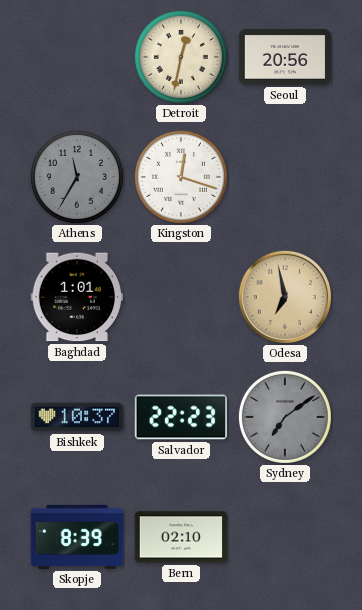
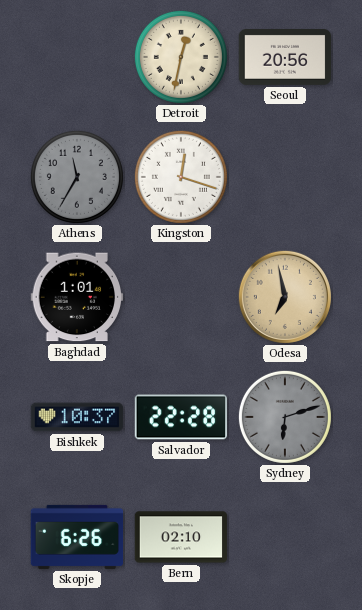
Salvador: 22:23 -> 22:28
Sydney: 7:09 -> 6:12
Skopje: 8:39 -> 6:26
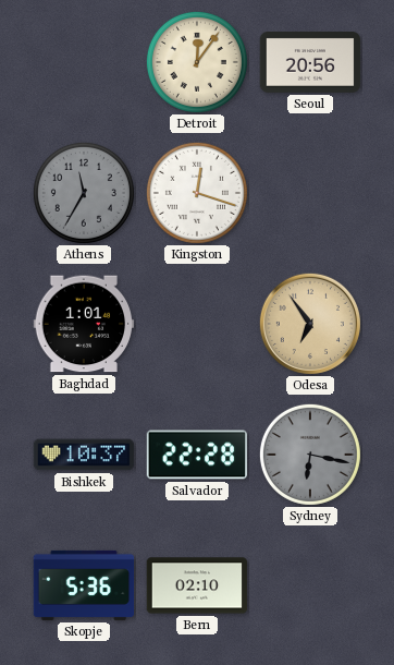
Detroit: 12:32 -> 12:06
Odesa: 6:58 -> 6:54
Sydney: 6:12 -> 6:17
Skopje: 6:26 -> 5:36
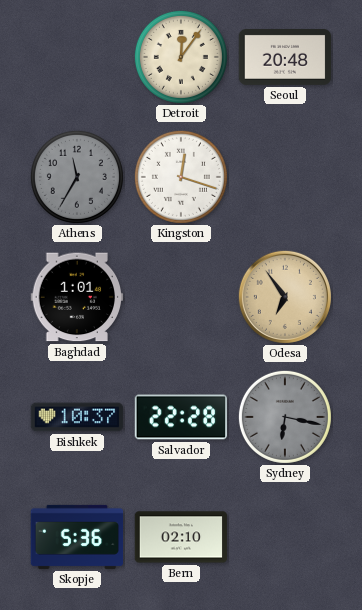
Seoul: 20:56 -> 20:48
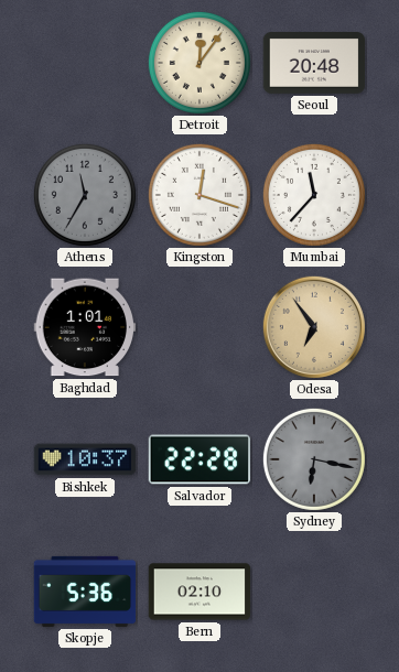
Mumbai: none -> 11:37
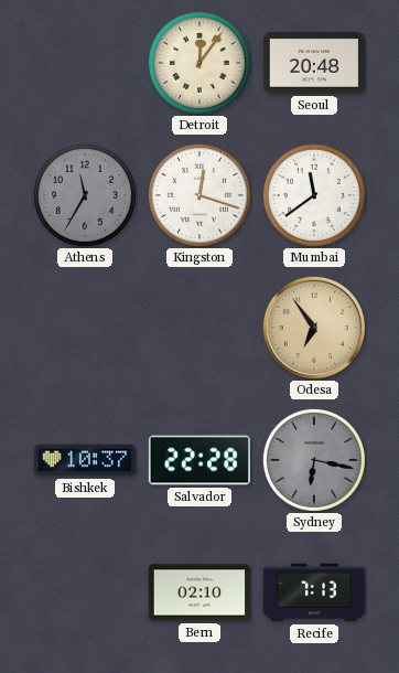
Mumbai: 11:37 -> 11:39
Baghdad: 1:01 -> none
Skopje: 5:36 -> none
Recife: none -> 7:13
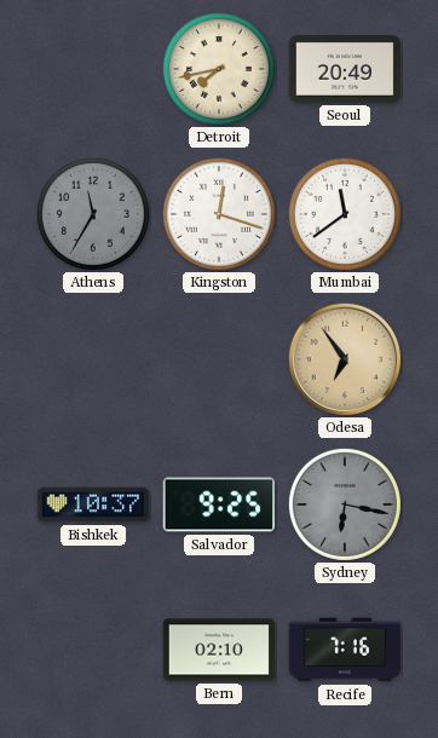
Detroit: 12:06 -> 7:43
Seoul: 20:48 -> 20:49
Salvador: 22:28 -> 9:25
Recife: 7:13 -> 7:16
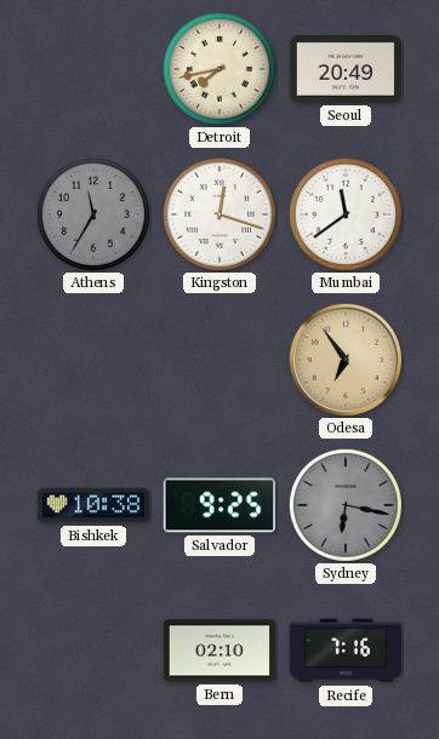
Bishkek: 10:37 -> 10:38
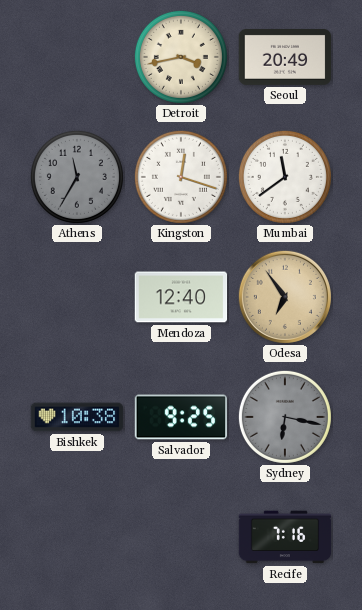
Detroit: 7:43 -> 3:43
Mendoza: none -> 12:40
Bern: 02:10 -> none
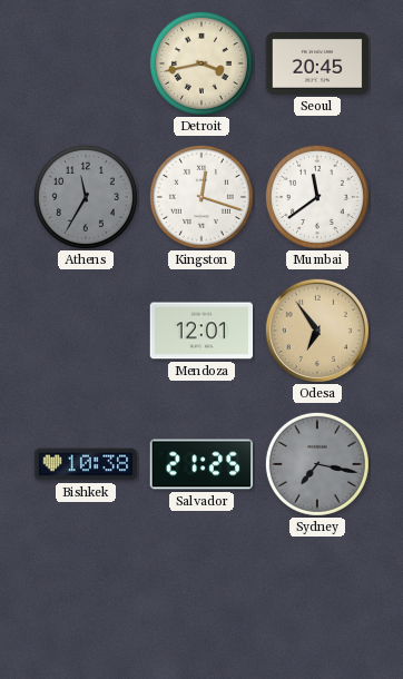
Seoul: 20:49 -> 20:45
Mendoza: 12:40 -> 12:01
Salvador: 9:25 -> 21:25
Sydney: 6:17 -> 7:17
Recife: 7:16 -> none
